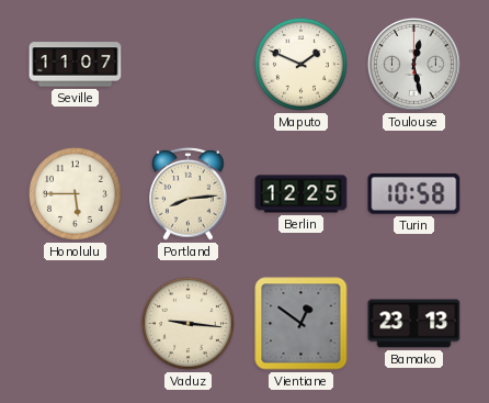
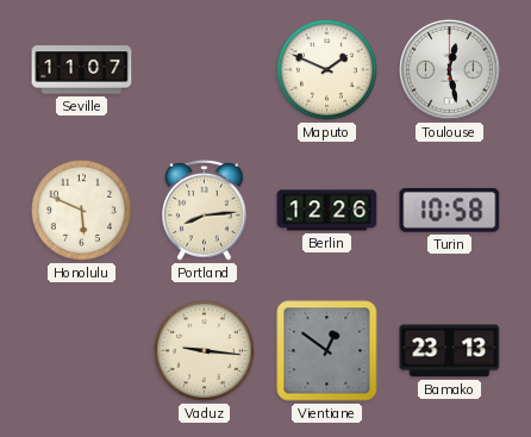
Honolulu: 5:45 -> 5:49
Berlin: 12:25 -> 12:26
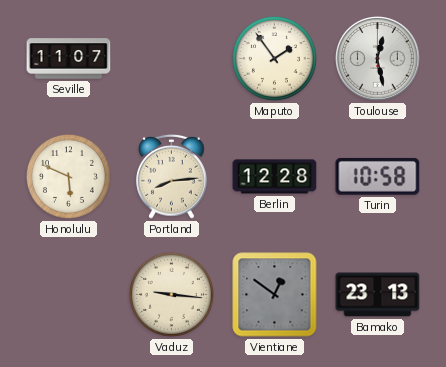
Maputo: 1:49 -> 1:54
Berlin: 12:26 -> 12:28
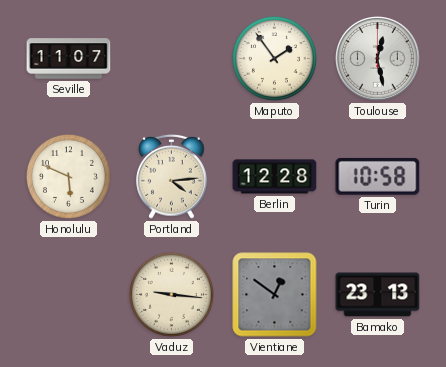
Portland: 8:14 -> 4:14
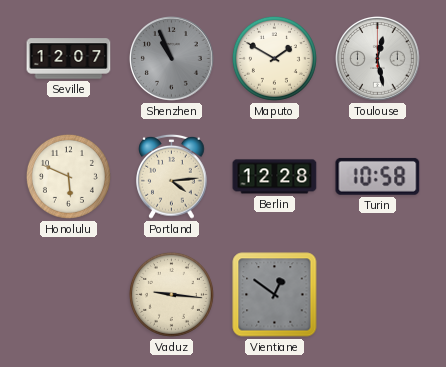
Seville: 11:07 -> 12:07
Shenzhen: none -> 10:56
Maputo: 1:54 -> 1:50
Bamako: 23:13 -> none
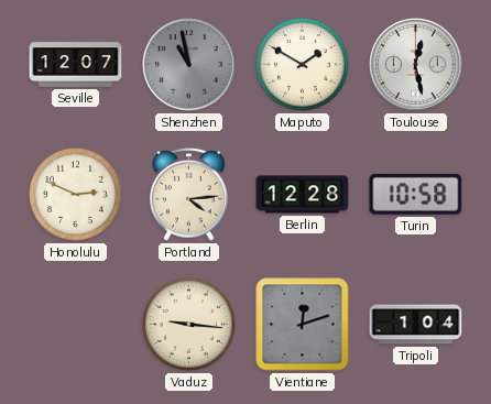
Shenzhen: 10:56 -> 10:58
Honolulu: 5:49 -> 2:49
Vientiane: 12:51 -> 12:12
Tripoli: none -> 1:04
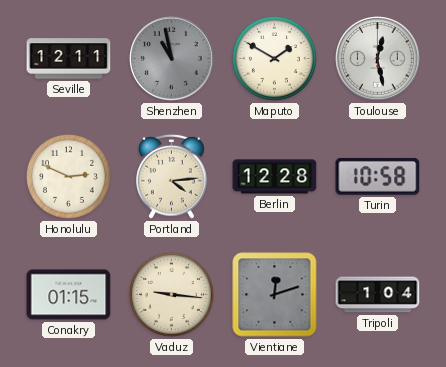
Seville: 12:07 -> 12:11
Conakry: none -> 01:15
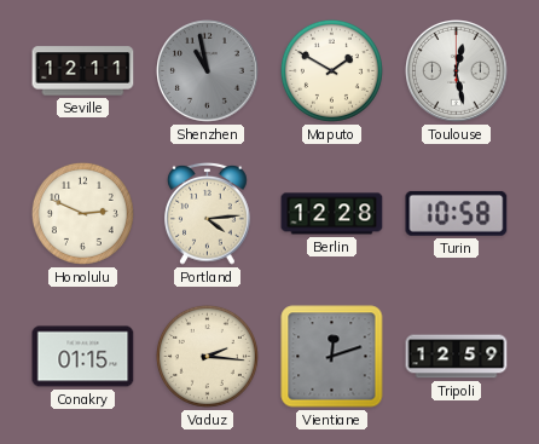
Vaduz: 9:16 -> 2:16
Tripoli: 1:04 -> 12:59
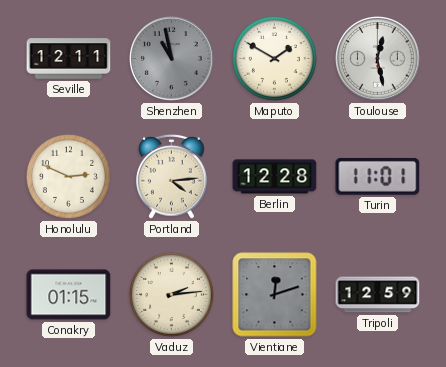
Turin: 10:58 -> 11:01
Vaduz: 2:16 -> 2:14
